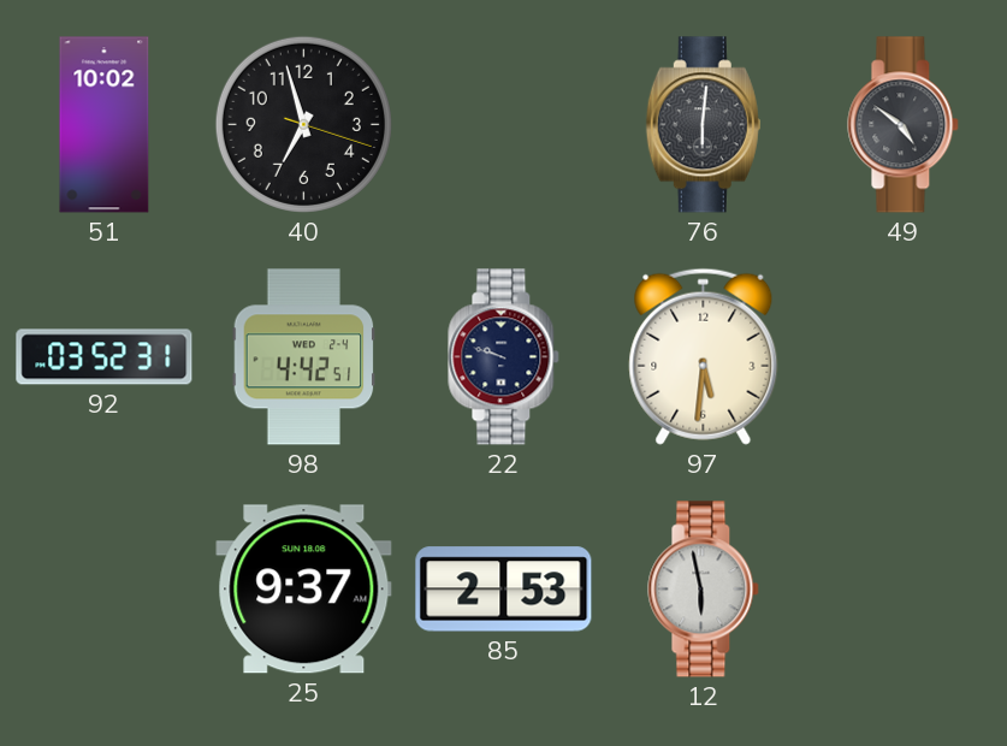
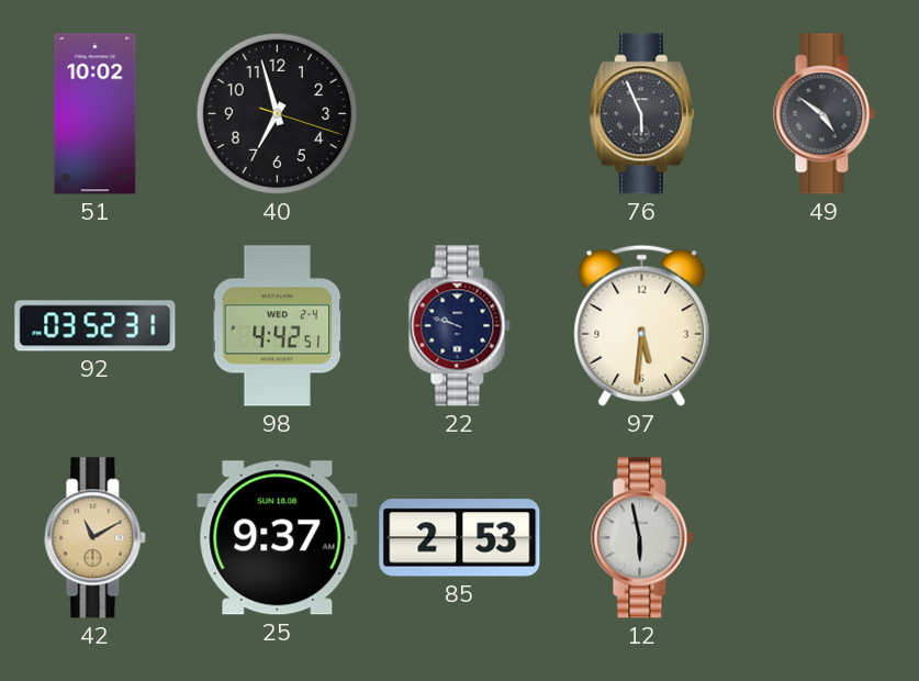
76: 6:01 -> 5:56
42: none -> 11:10
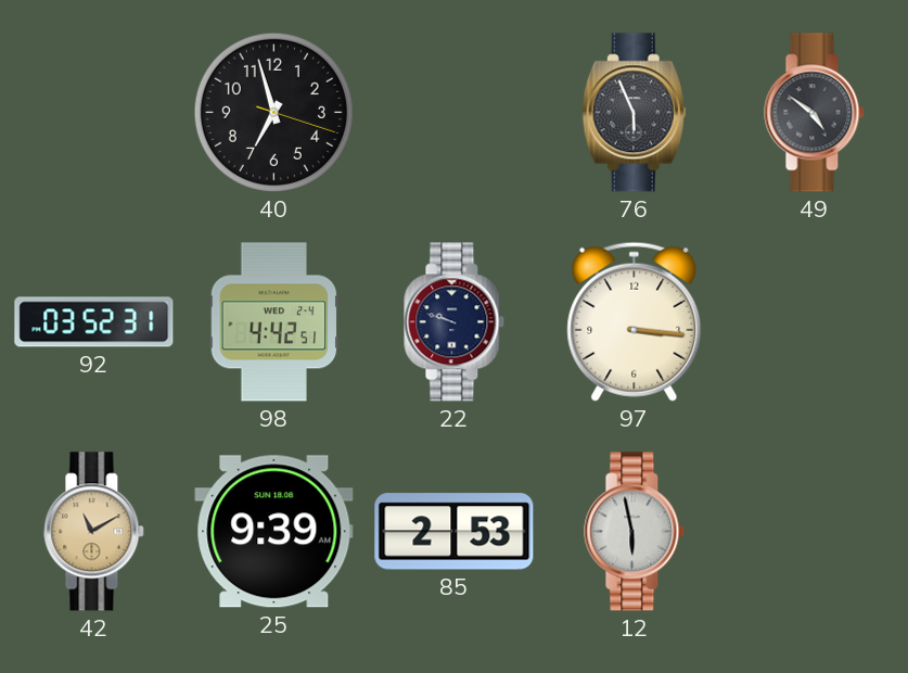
51: 10:02 -> none
97: 5:31 -> 3:16
25: 9:37 -> 9:39
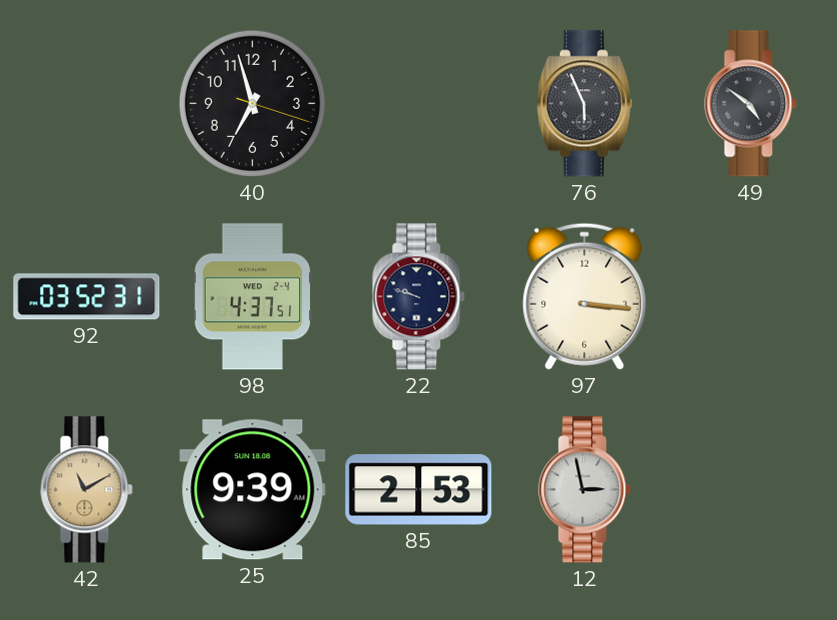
98: 4:42 -> 4:37
12: 5:58 -> 2:58
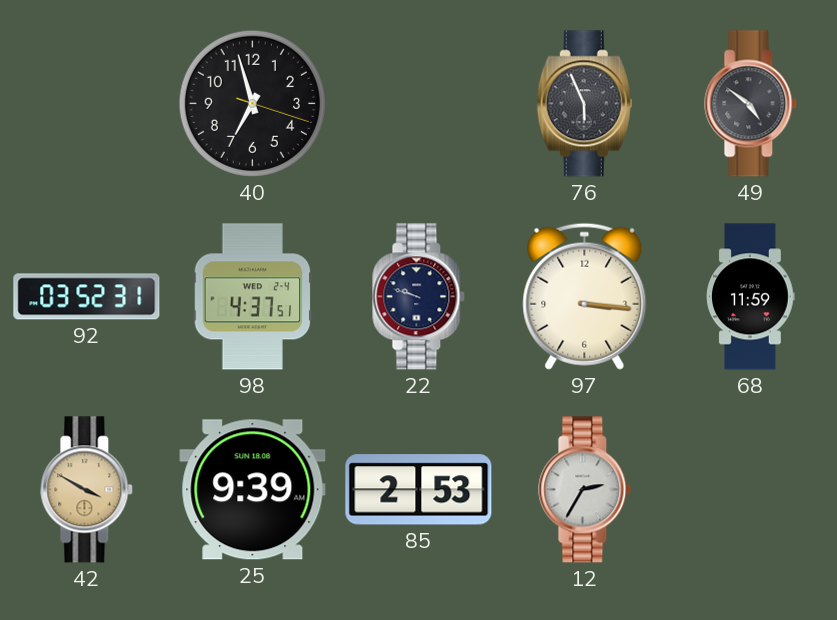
68: none -> 11:59
42: 11:10 -> 3:50
12: 2:58 -> 2:35
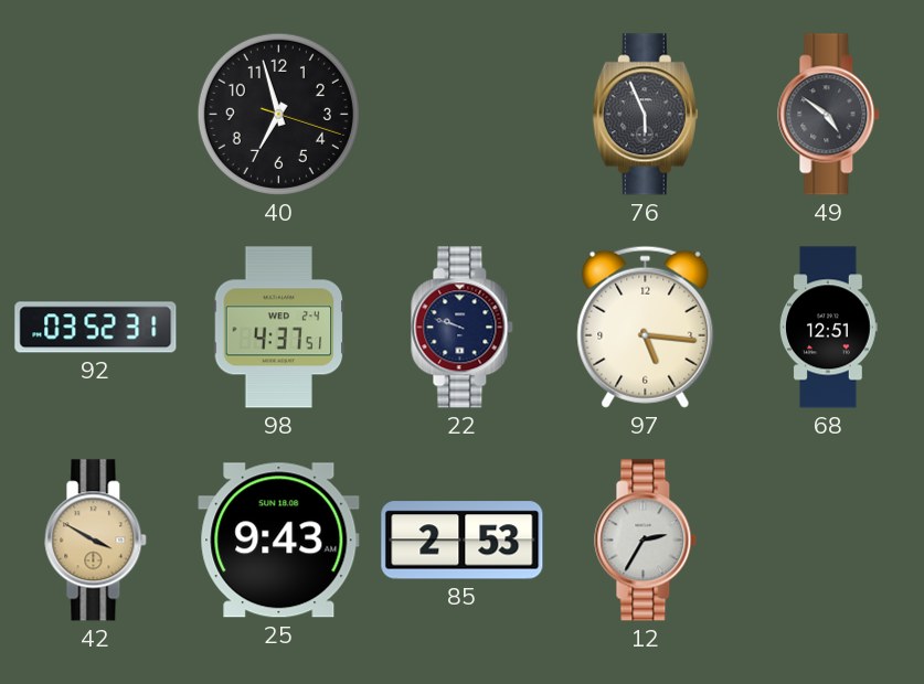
97: 3:16 -> 5:16
68: 11:59 -> 12:51
25: 9:39 -> 9:43
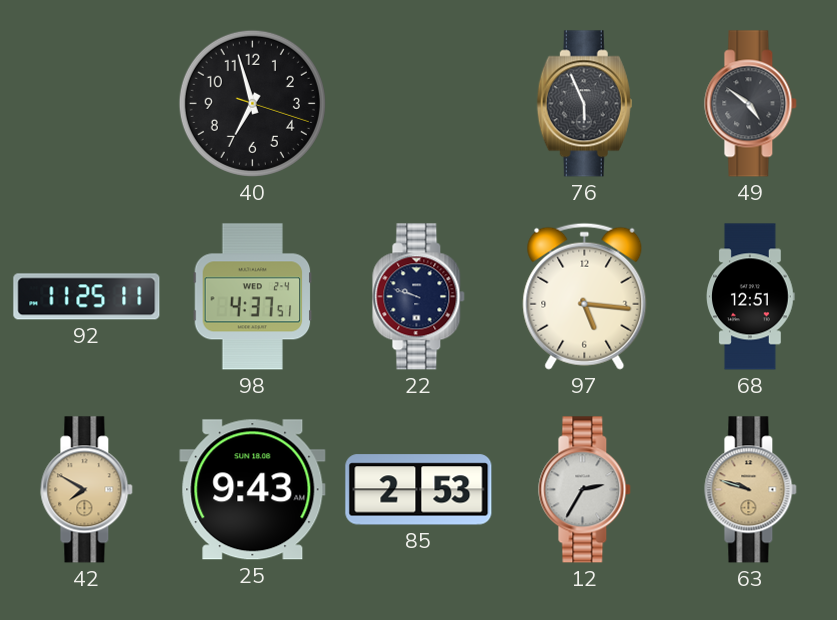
92: 03:52 -> 11:25
42: 3:50 -> 7:50
63: none -> 9:48
